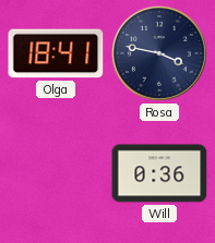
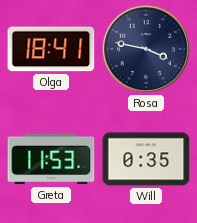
Greta: none -> 11:53
Will: 0:36 -> 0:35
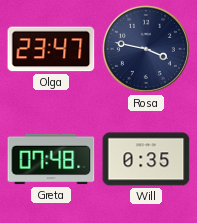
Olga: 18:41 -> 23:47
Greta: 11:53 -> 07:48
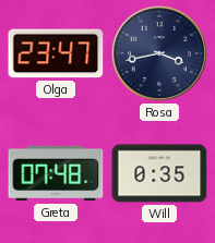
Rosa: 3:47 -> 3:43
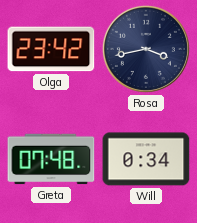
Olga: 23:47 -> 23:42
Will: 0:35 -> 0:34
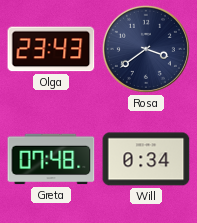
Olga: 23:42 -> 23:43
Rosa: 3:43 -> 3:39
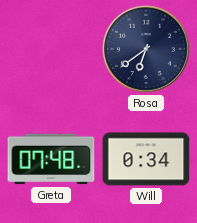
Olga: 23:43 -> none
Rosa: 3:39 -> 6:39
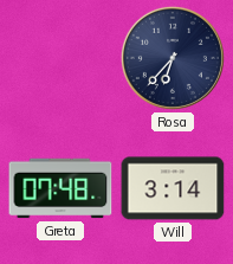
Rosa: 6:39 -> 6:37
Will: 0:34 -> 3:14
